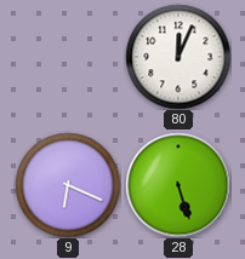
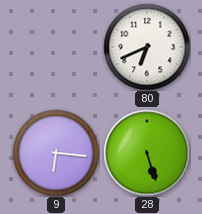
80: 12:04 -> 6:41
9: 6:19 -> 6:16
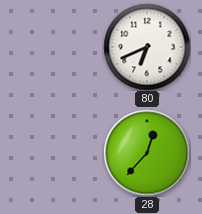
9: 6:16 -> none
28: 5:27 -> 12:37
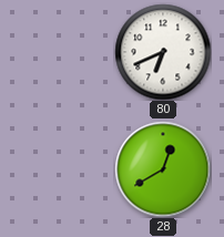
28: 12:37 -> 12:40
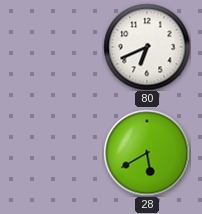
28: 12:40 -> 5:40
